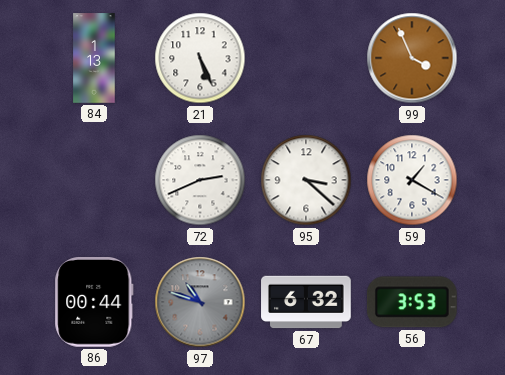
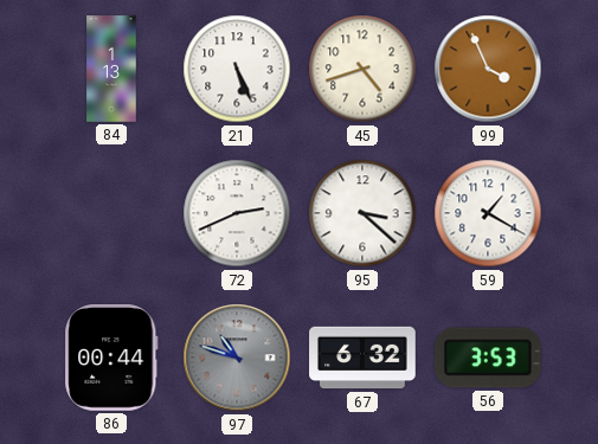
45: none -> 4:42
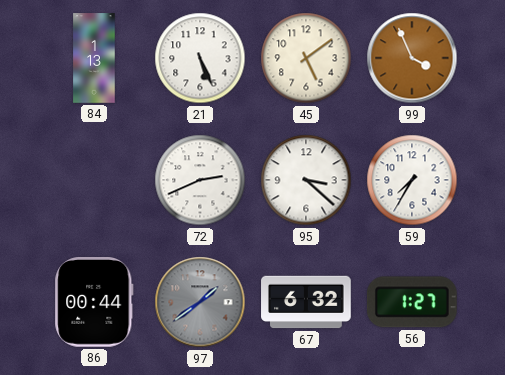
45: 4:42 -> 5:09
59: 1:20 -> 7:35
97: 10:48 -> 1:39
56: 3:53 -> 1:27
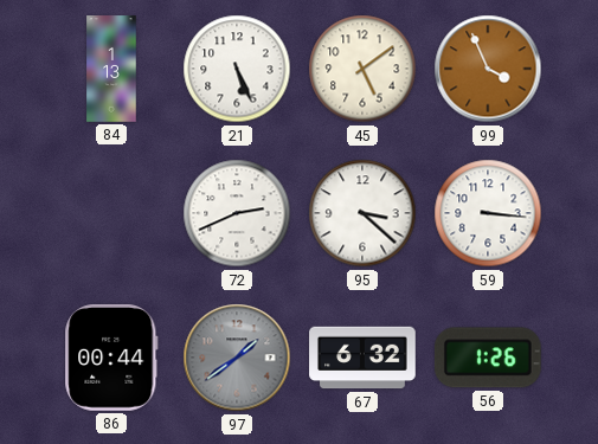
59: 7:35 -> 3:16
56: 1:27 -> 1:26
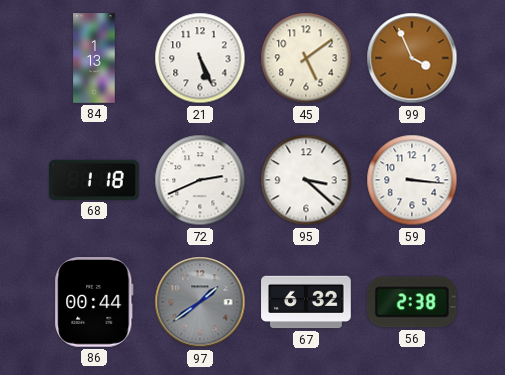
68: none -> 1:18
56: 1:26 -> 2:38
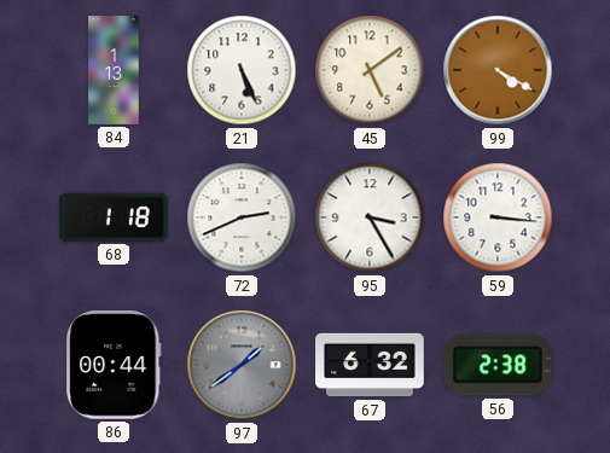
99: 3:56 -> 4:20
95: 3:22 -> 3:25
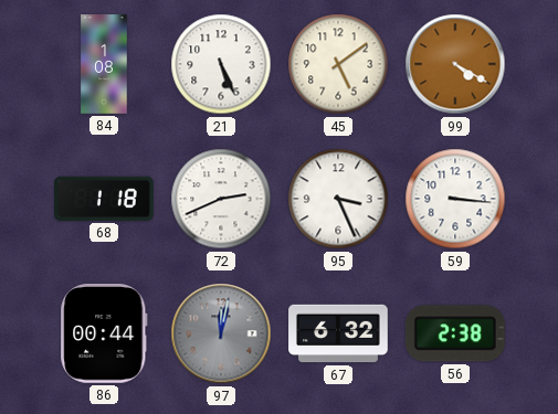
84: 1:13 -> 1:08
95: 3:25 -> 3:26
97: 1:39 -> 12:02
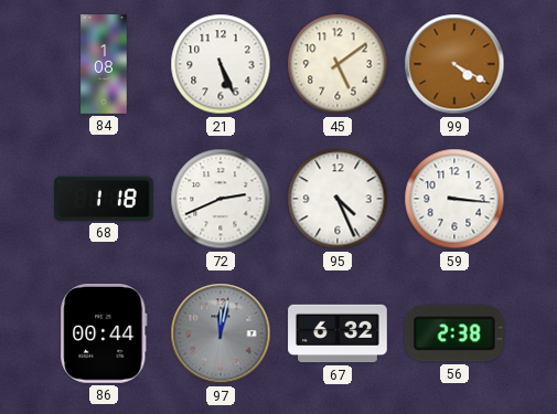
95: 3:26 -> 4:26
